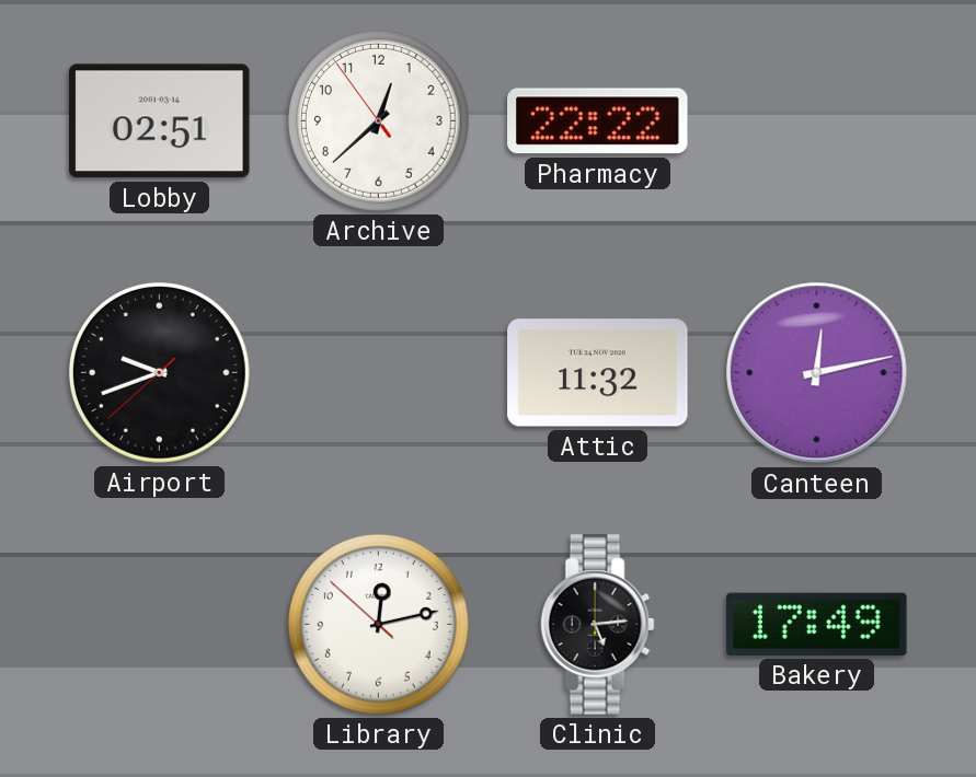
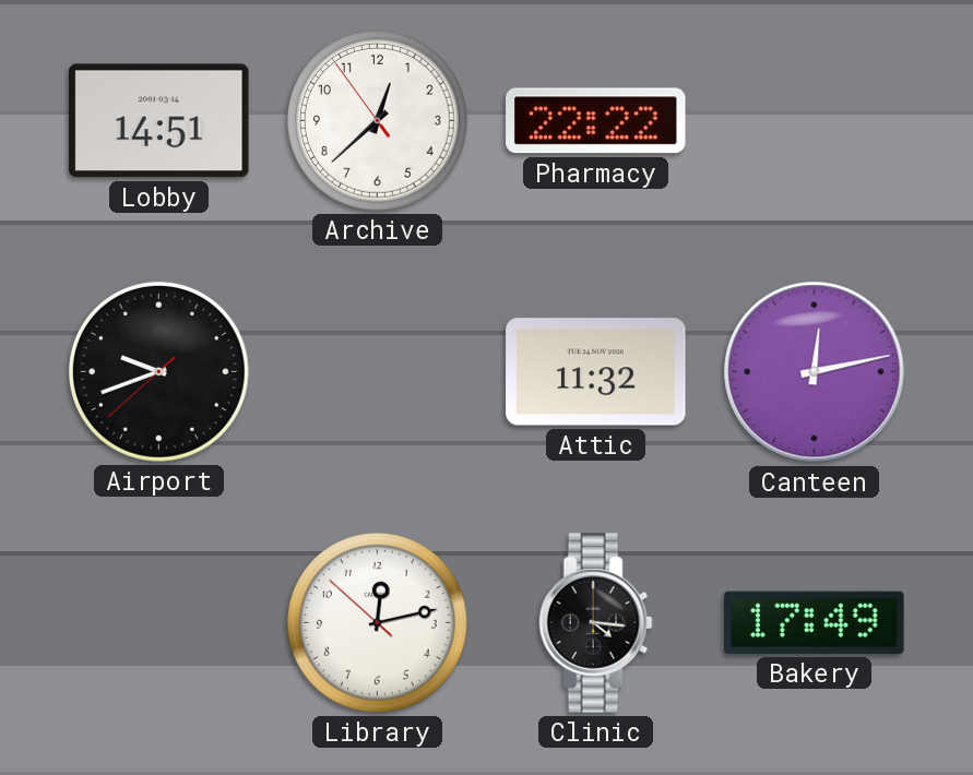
Lobby: 02:51 -> 14:51
Clinic: 5:14 -> 4:16
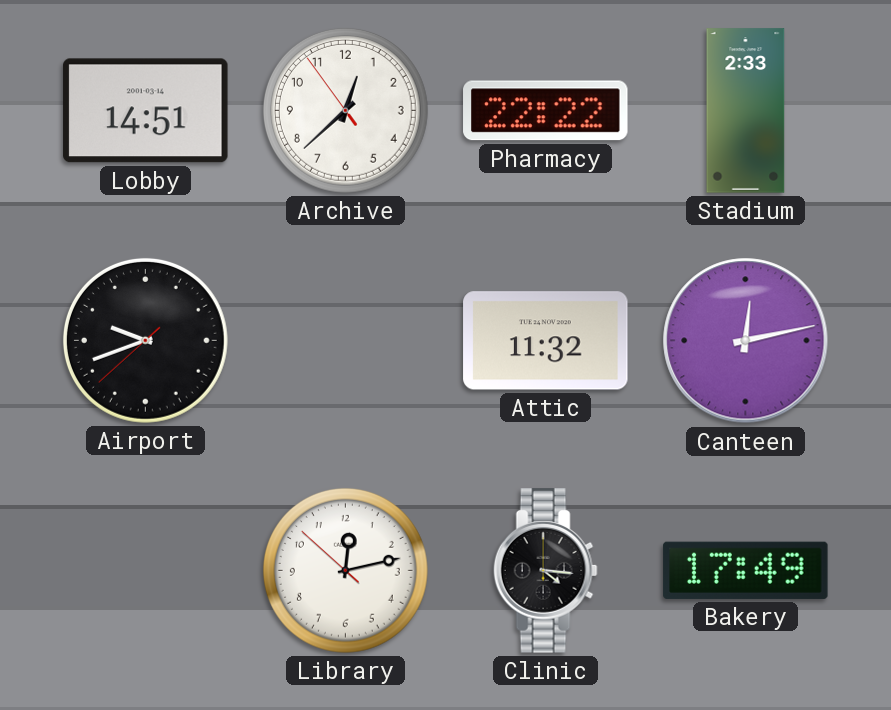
Stadium: none -> 2:33
